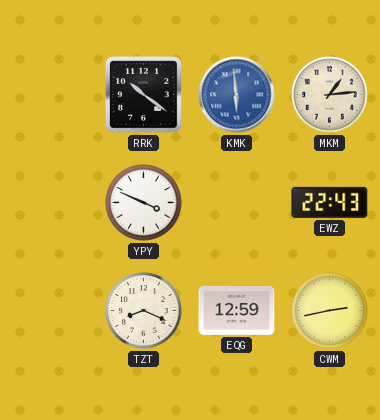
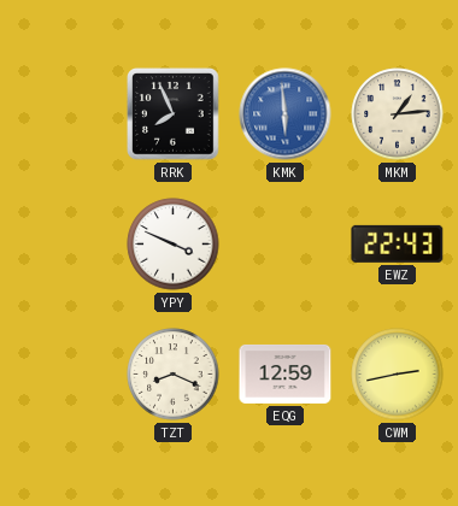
RRK: 10:21 -> 7:56
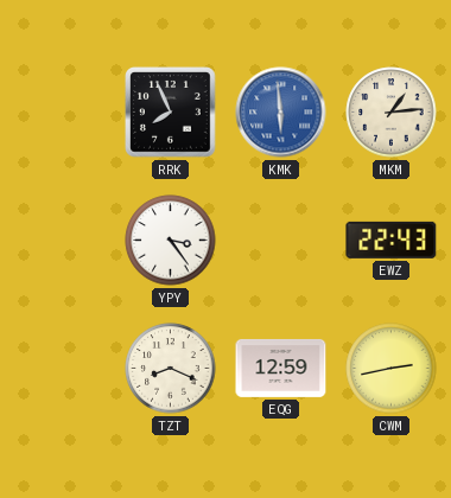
YPY: 3:49 -> 3:24
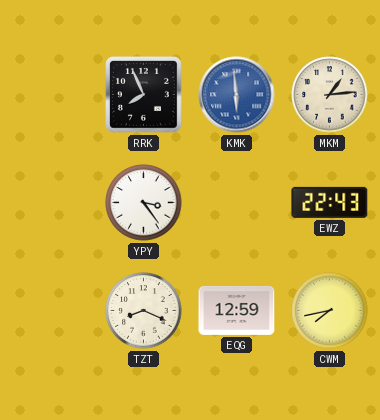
CWM: 2:43 -> 7:43
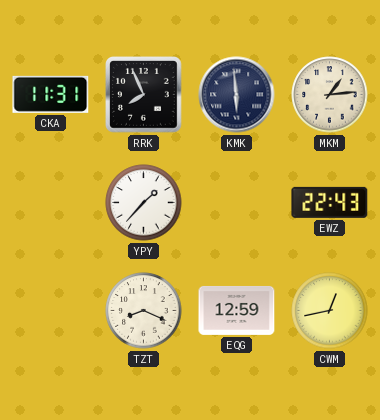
CKA: none -> 11:31
KMK dial: blue -> navy
YPY: 3:24 -> 1:37
CWM: 7:43 -> 12:43
